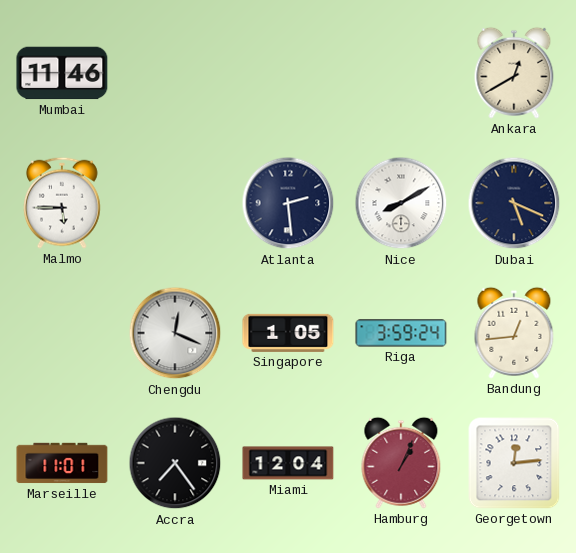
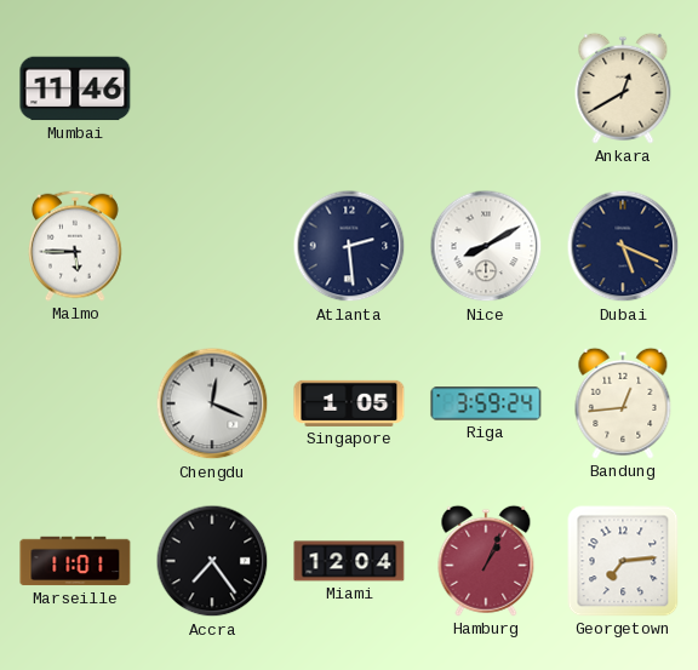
Georgetown: 12:14 -> 7:14
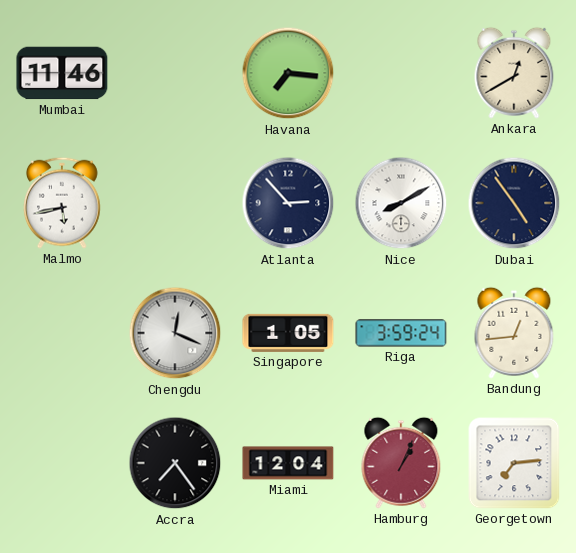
Havana: none -> 7:16
Malmo: 5:45 -> 5:43
Atlanta: 2:29 -> 2:53
Dubai: 5:19 -> 4:54
Marseille: 11:01 -> none
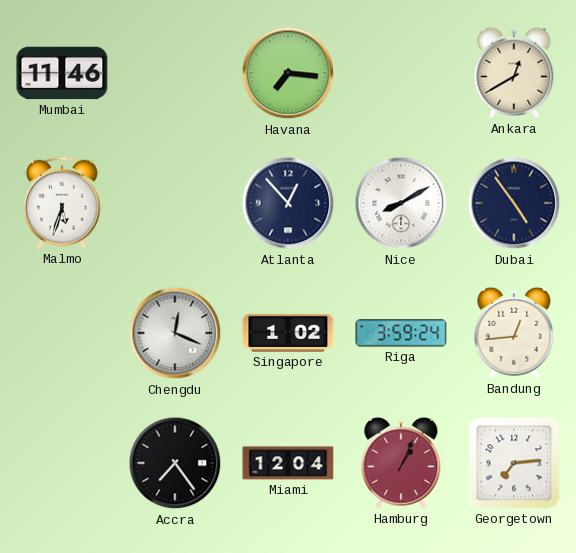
Malmo: 5:43 -> 5:33
Atlanta: 2:53 -> 12:53
Singapore: 1:05 -> 1:02
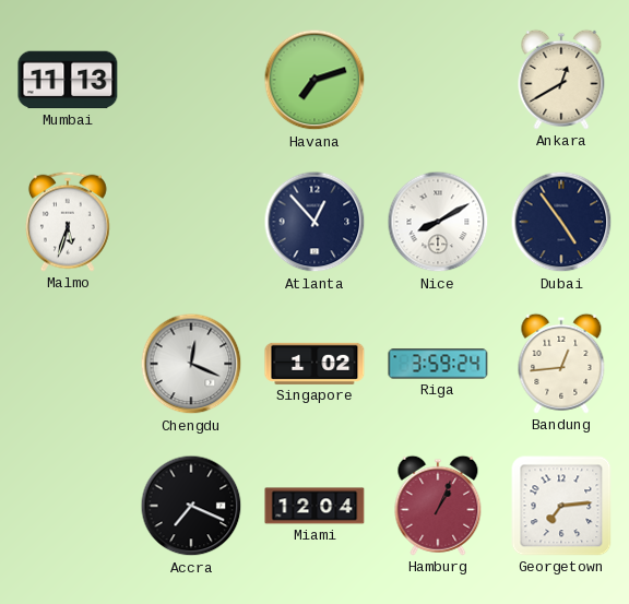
Mumbai: 11:46 -> 11:13
Havana: 7:16 -> 7:12
Accra: 7:24 -> 7:19
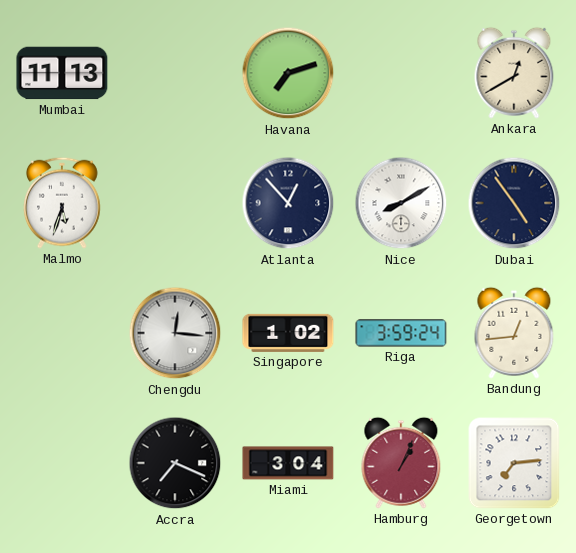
Chengdu: 12:19 -> 12:16
Miami: 12:04 -> 3:04
